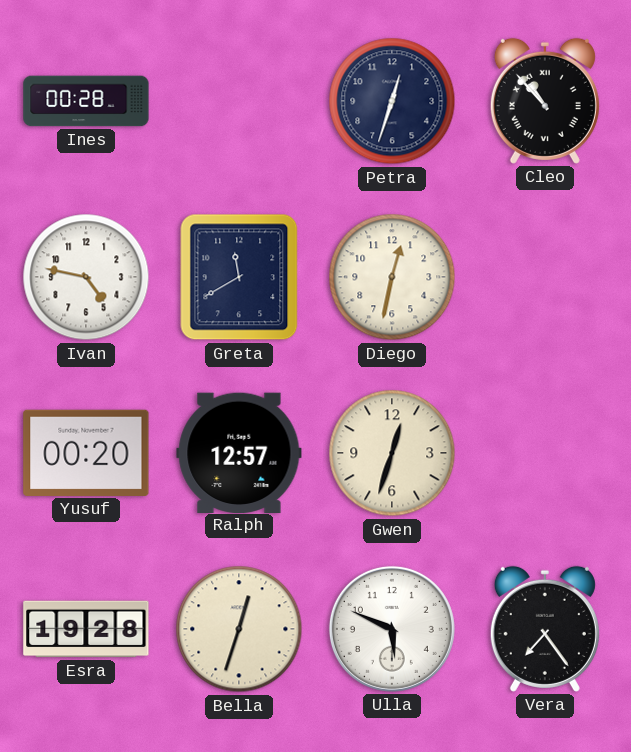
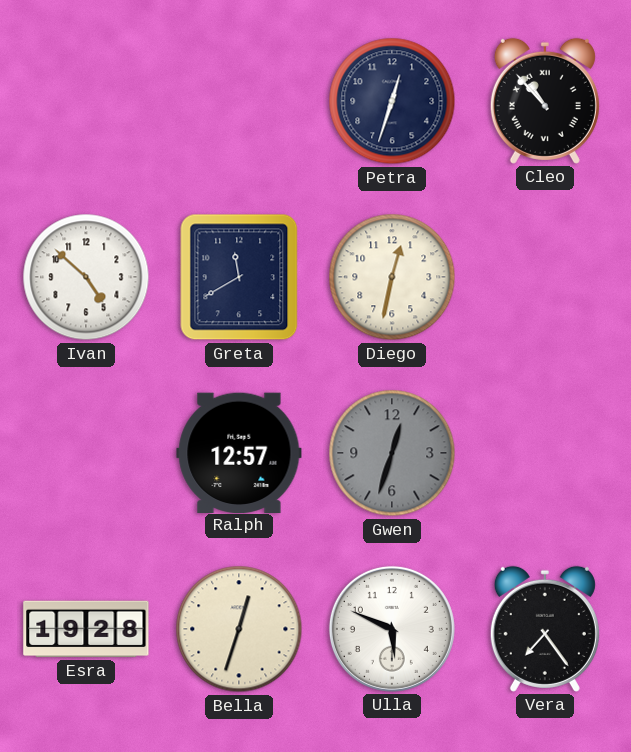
Ines: 00:28 -> none
Ivan: 4:47 -> 4:52
Yusuf: 00:20 -> none
Gwen dial: cream -> grey
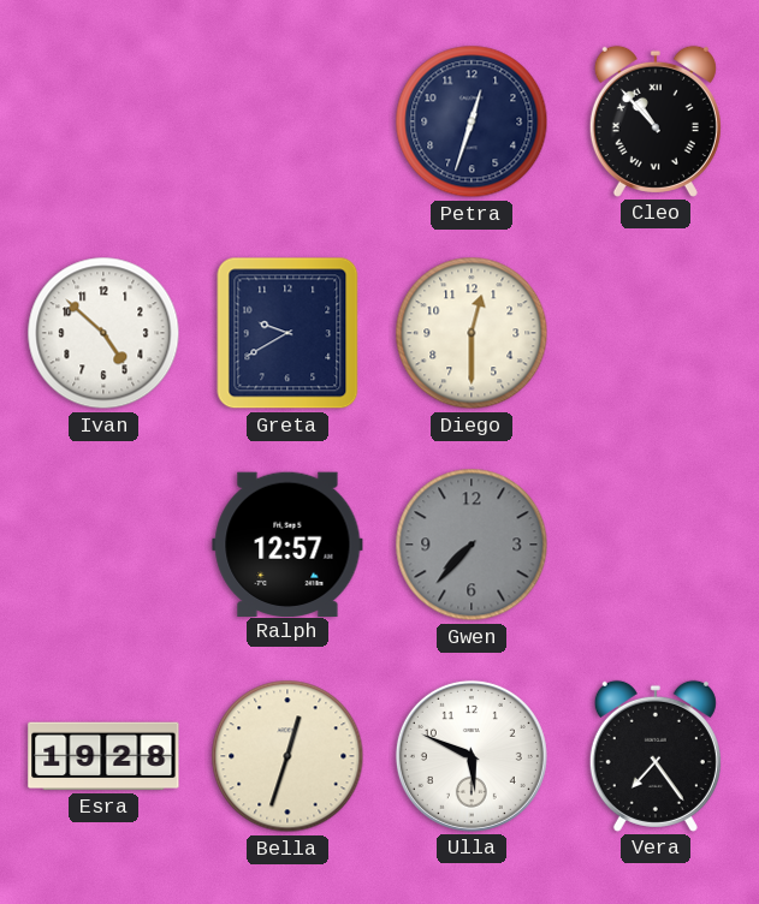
Greta: 11:40 -> 9:40
Diego: 12:32 -> 12:30
Gwen: 12:33 -> 7:37
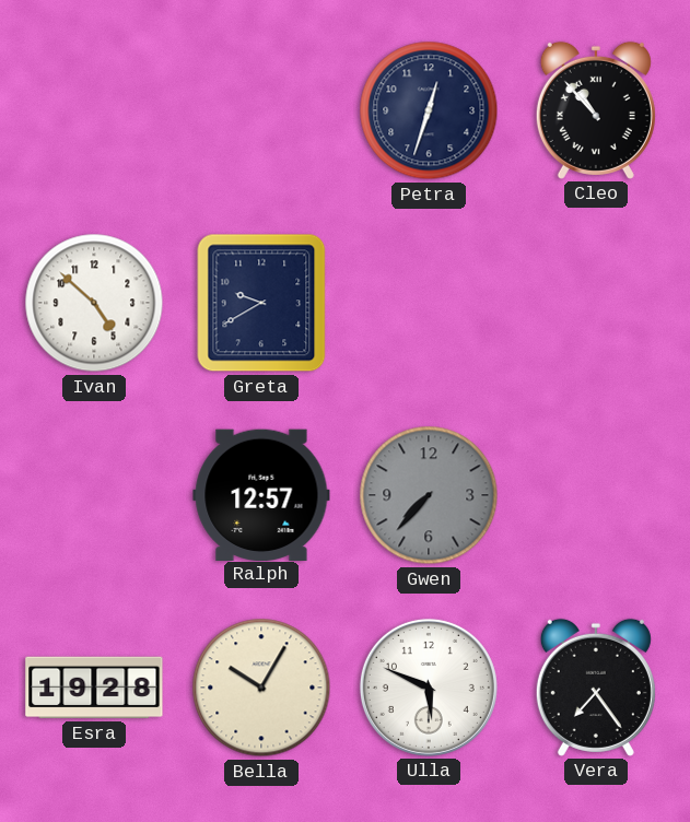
Diego: 12:30 -> none
Bella: 12:33 -> 10:05
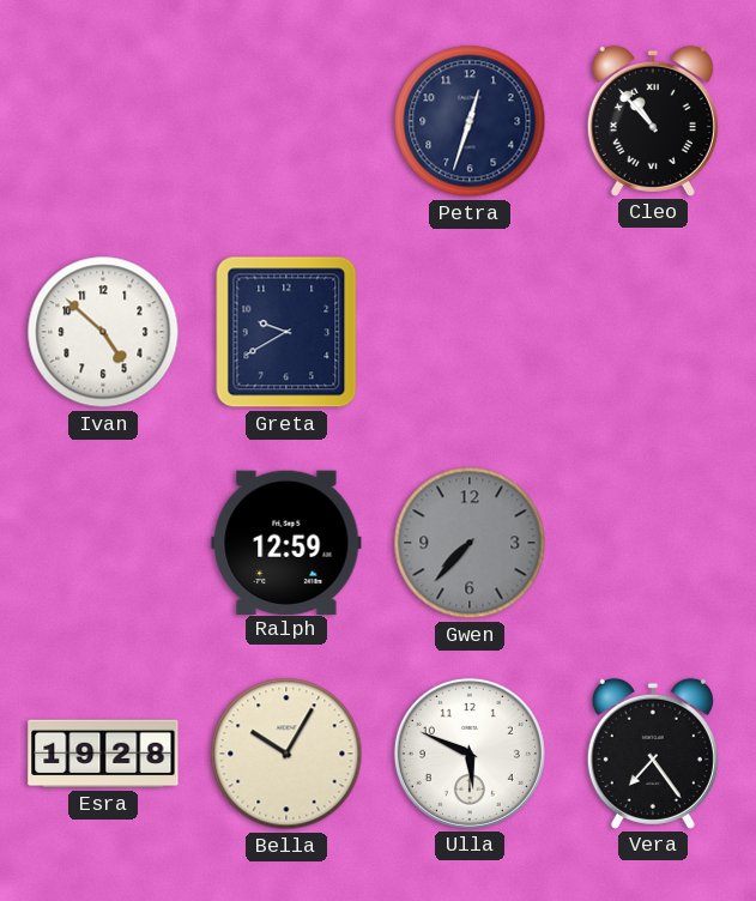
Ralph: 12:57 -> 12:59
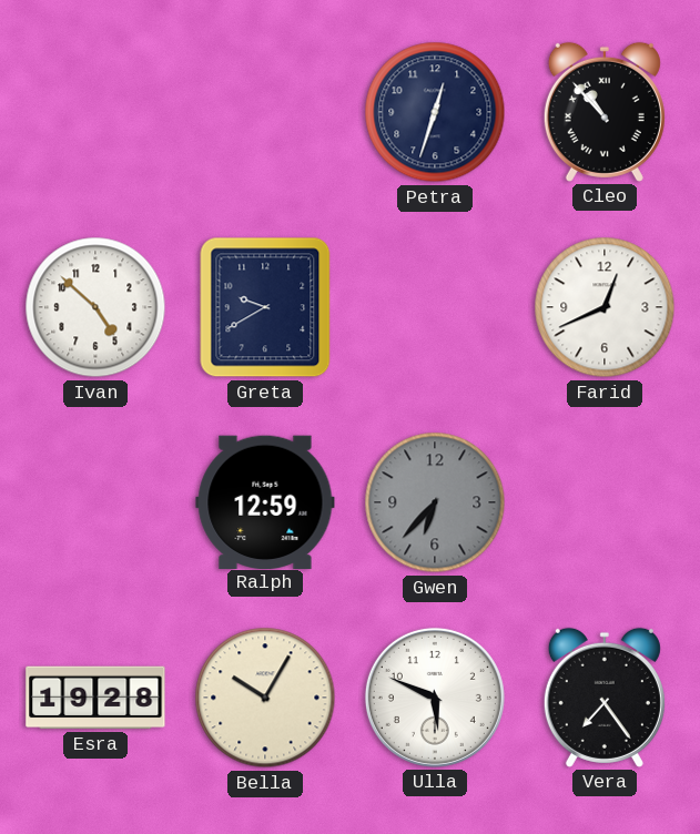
Farid: none -> 12:41
Gwen: 7:37 -> 6:37
